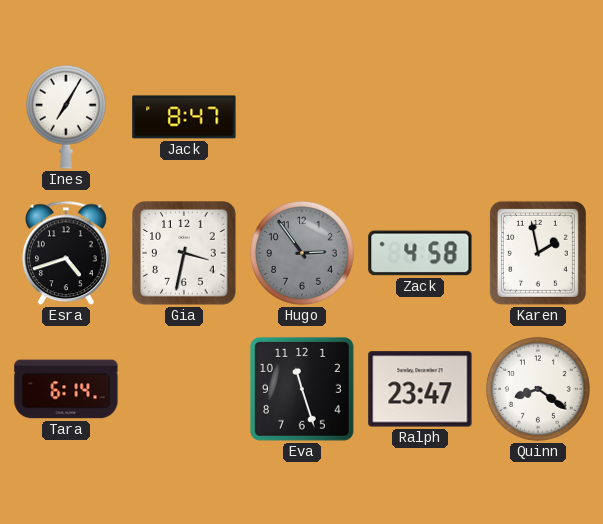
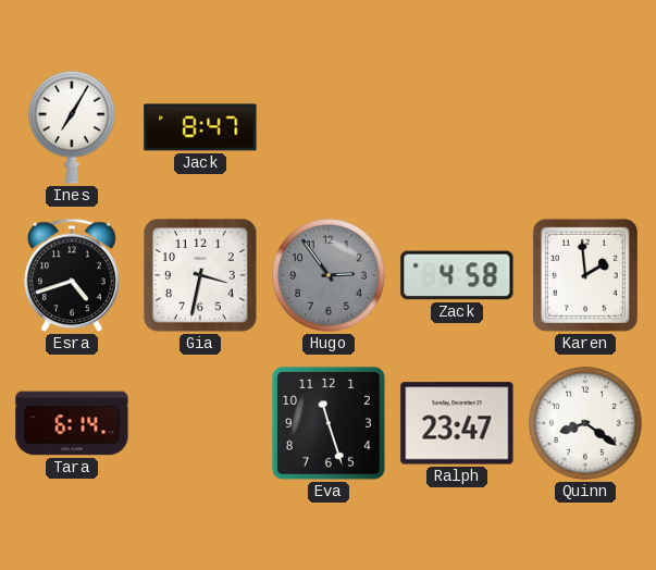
Karen: 1:58 -> 1:59
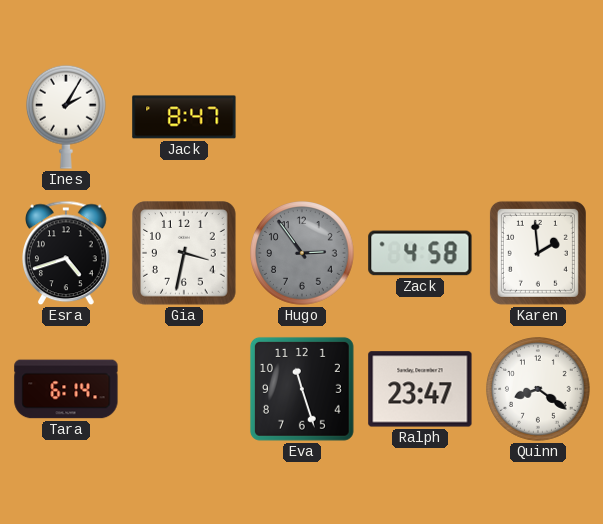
Ines: 7:05 -> 2:05
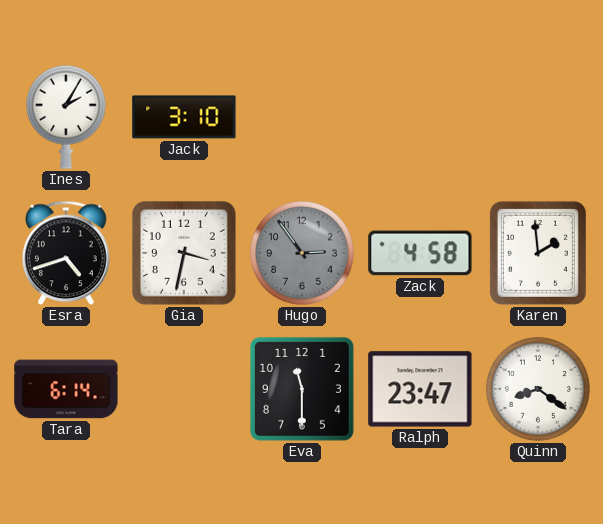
Jack: 8:47 -> 3:10
Eva: 11:27 -> 11:30
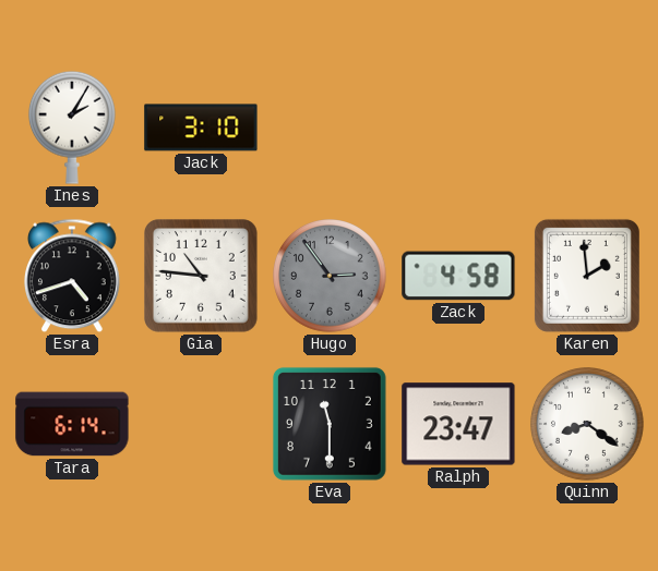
Gia: 3:32 -> 10:46
